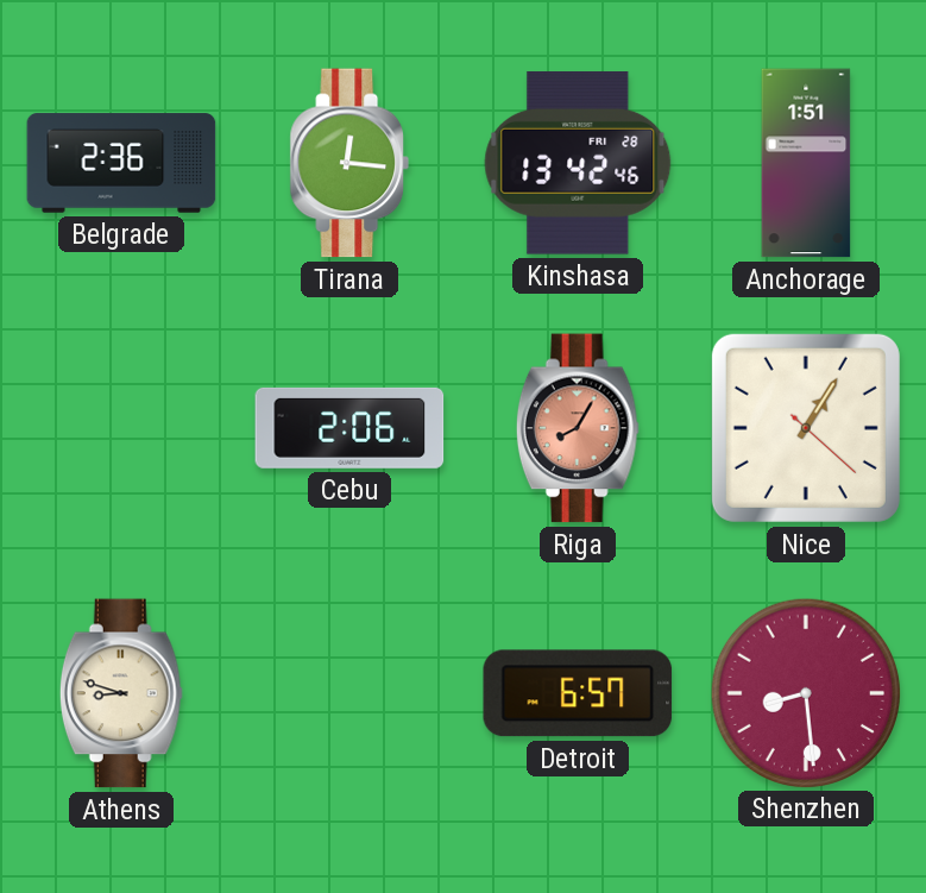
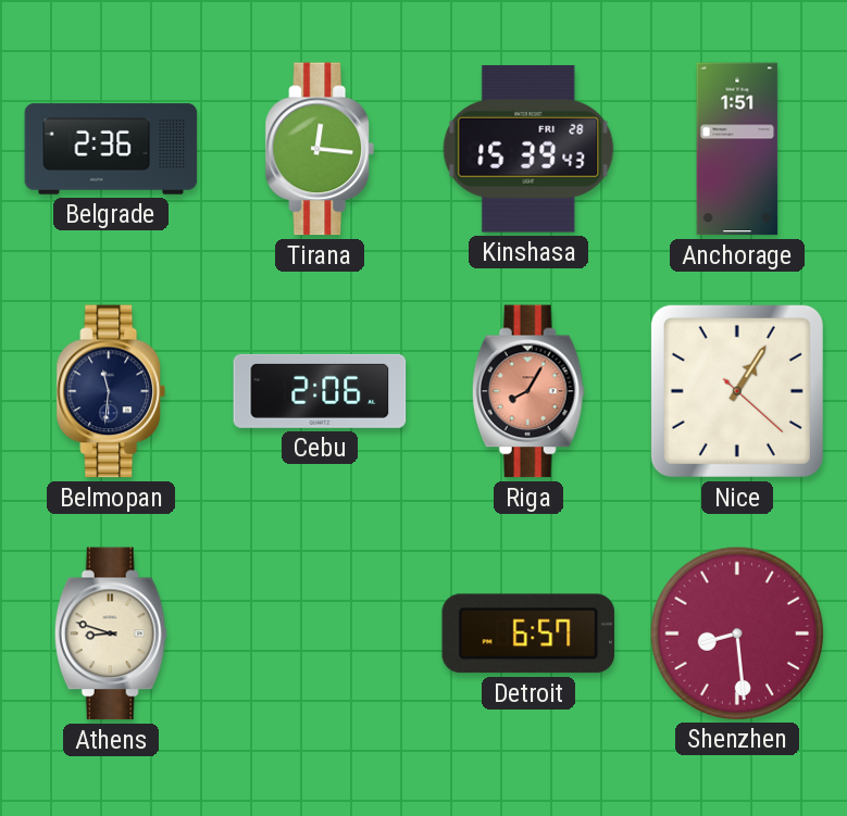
Kinshasa: 13:42 -> 15:39
Belmopan: none -> 11:31
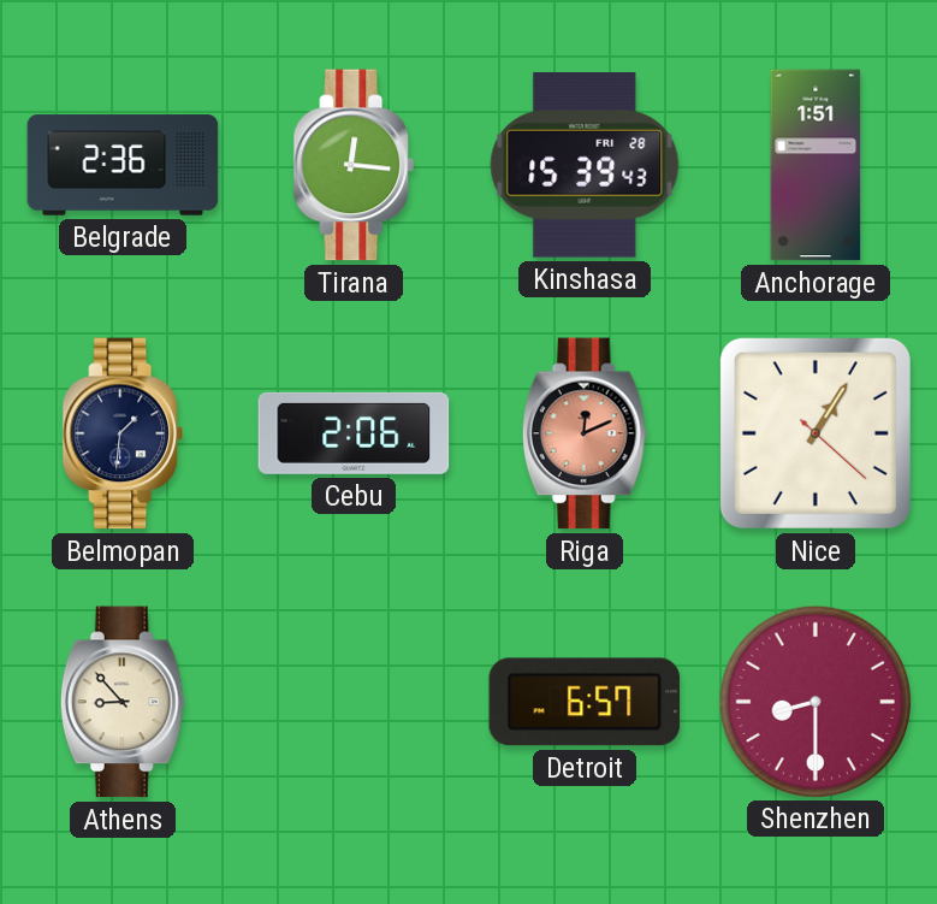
Belmopan: 11:31 -> 1:31
Riga: 8:05 -> 12:11
Athens: 8:48 -> 8:53
Shenzhen: 8:29 -> 8:30
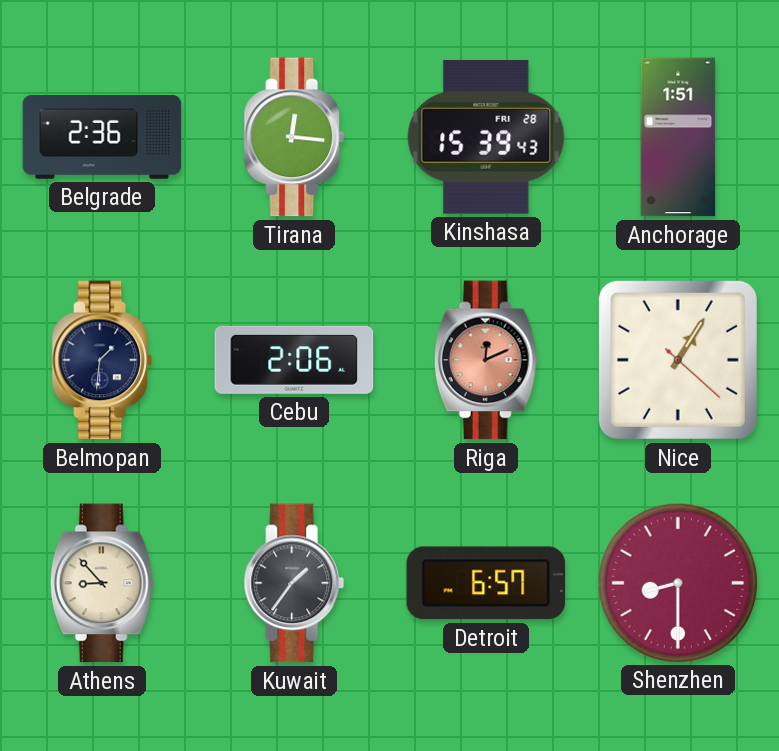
Kuwait: none -> 1:36
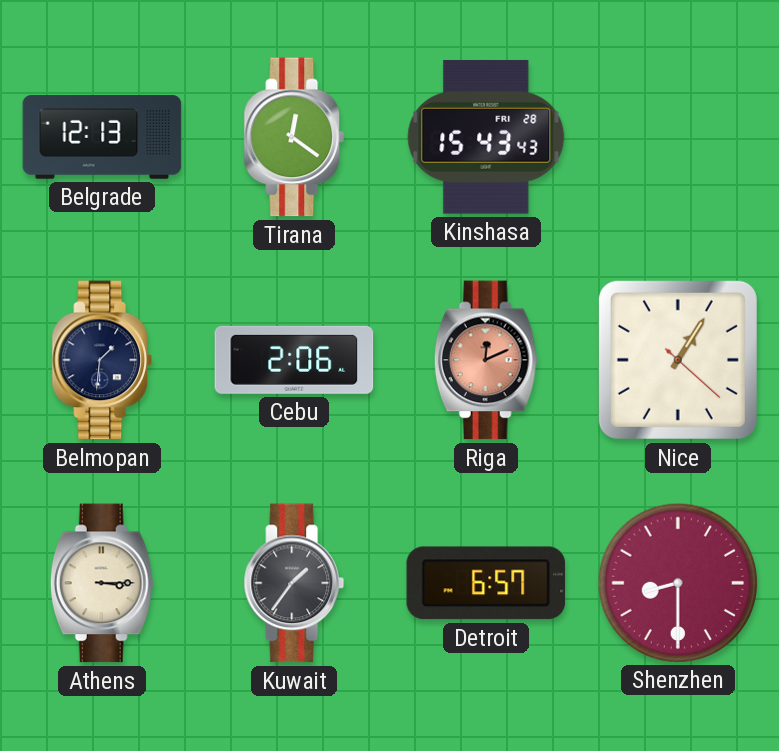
Belgrade: 2:36 -> 12:13
Tirana: 12:16 -> 12:21
Kinshasa: 15:39 -> 15:43
Anchorage: 1:51 -> none
Athens: 8:53 -> 3:15
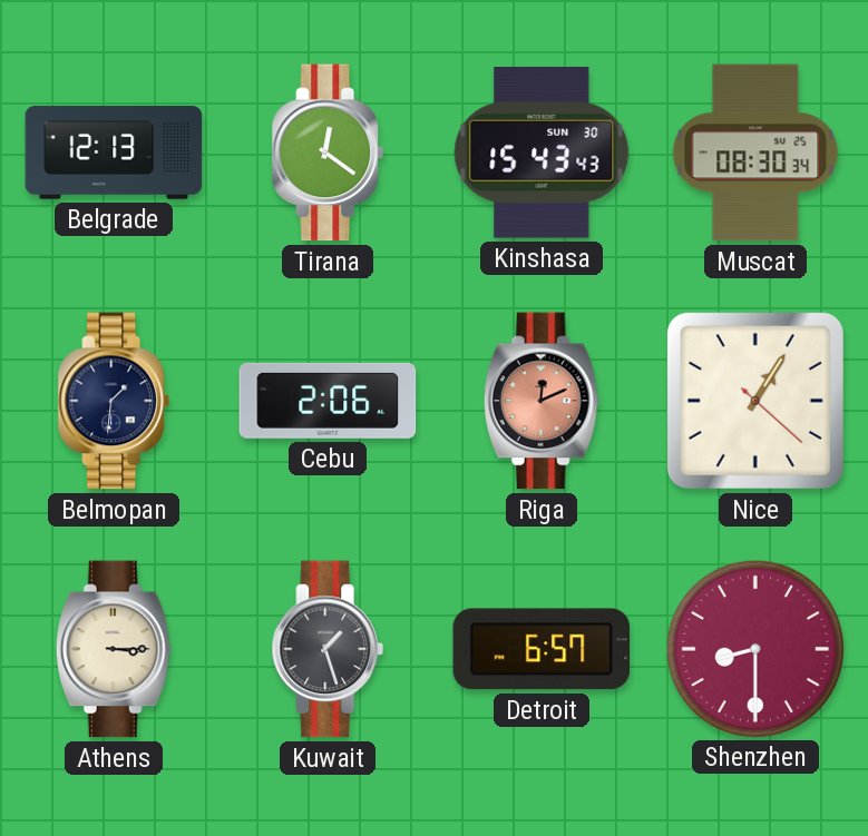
Kinshasa date: FRI 28 -> SUN 30
Muscat: none -> 08:30
Kuwait: 1:36 -> 1:27
